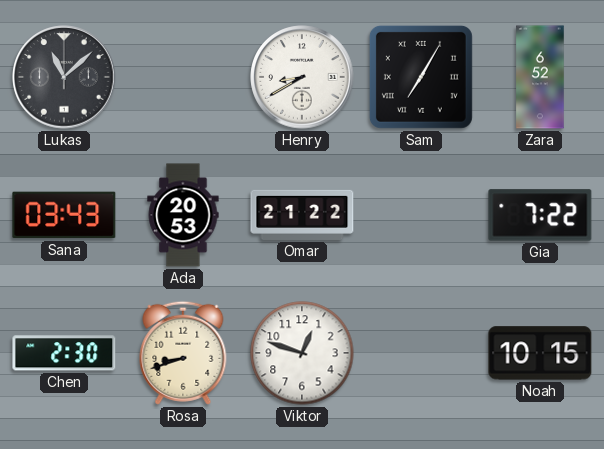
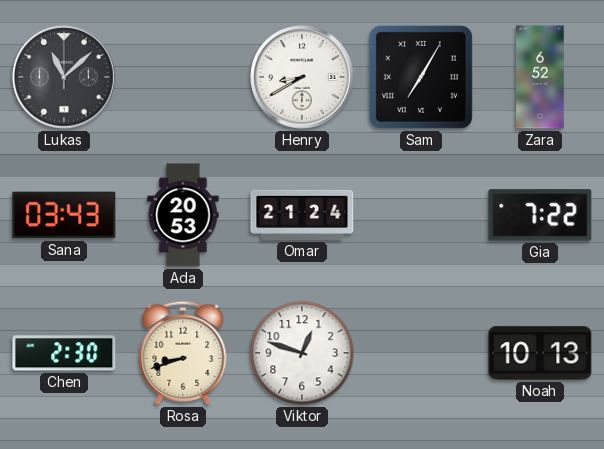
Omar: 21:22 -> 21:24
Noah: 10:15 -> 10:13
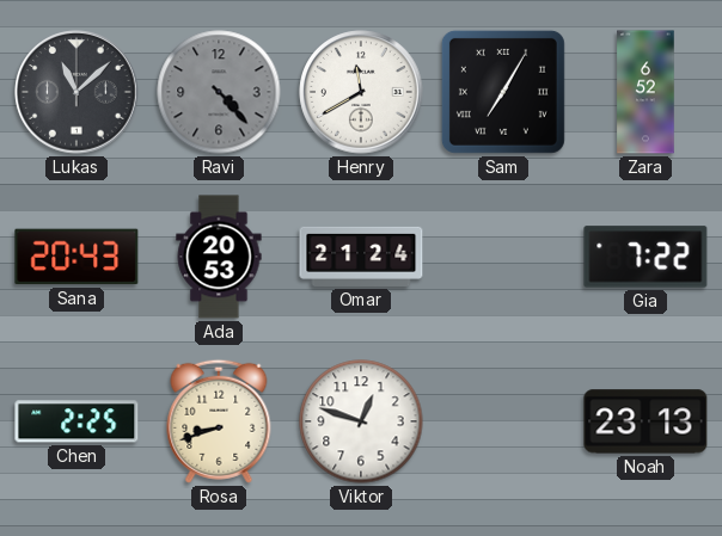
Ravi: none -> 4:23
Henry: 8:40 -> 11:40
Sana: 03:43 -> 20:43
Chen: 2:30 -> 2:25
Noah: 10:13 -> 23:13
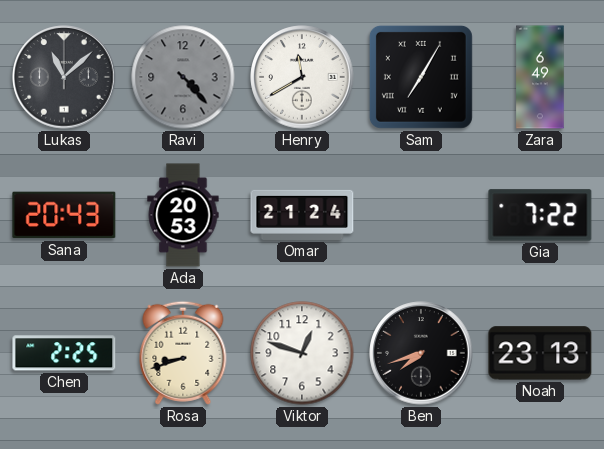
Zara: 6:52 -> 6:49
Ben: none -> 7:42
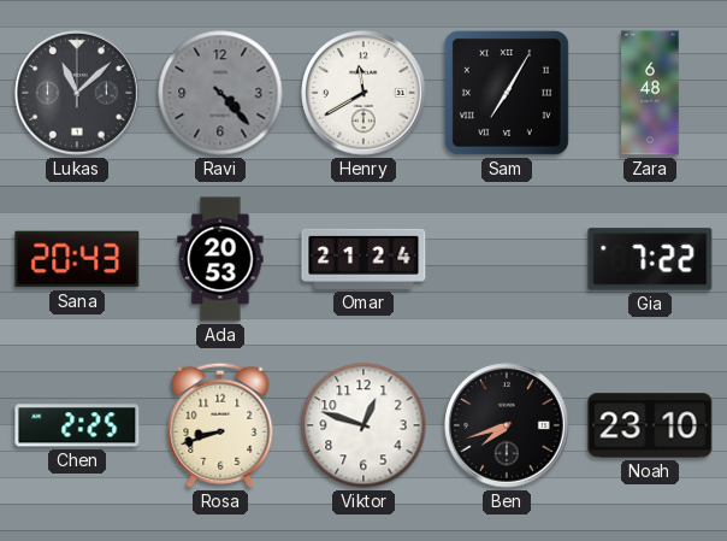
Zara: 6:49 -> 6:48
Noah: 23:13 -> 23:10
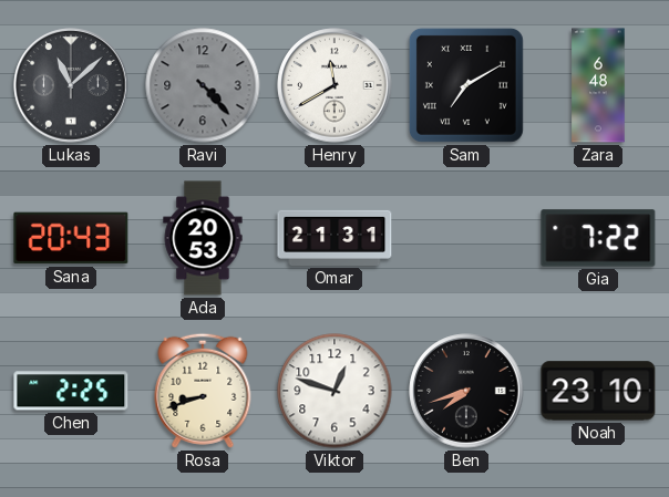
Sam: 7:05 -> 7:10
Omar: 21:24 -> 21:31
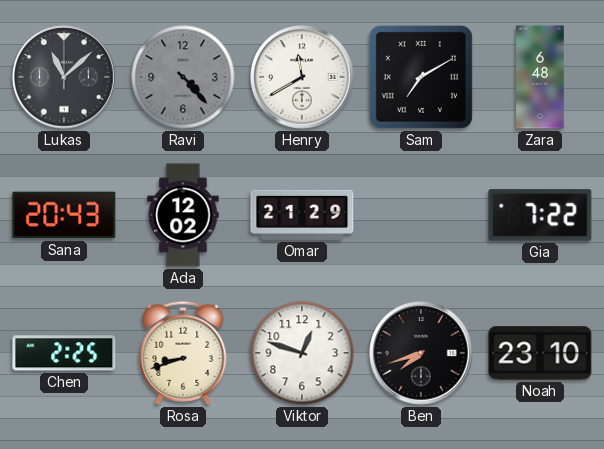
Ada: 20:53 -> 12:02
Omar: 21:31 -> 21:29
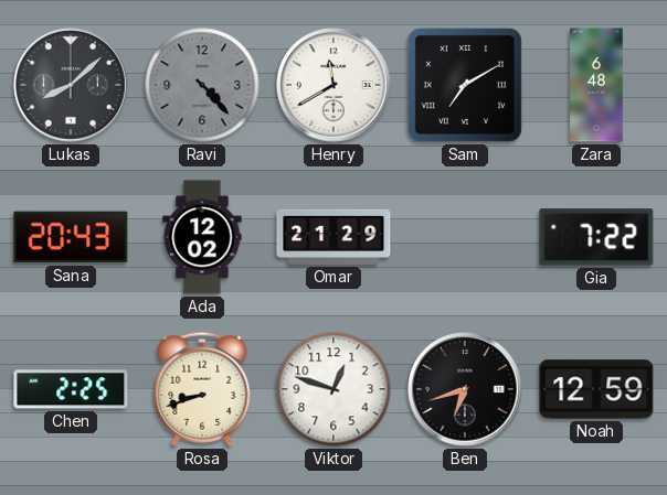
Lukas: 11:08 -> 8:08
Ben: 7:42 -> 6:42
Noah: 23:10 -> 12:59
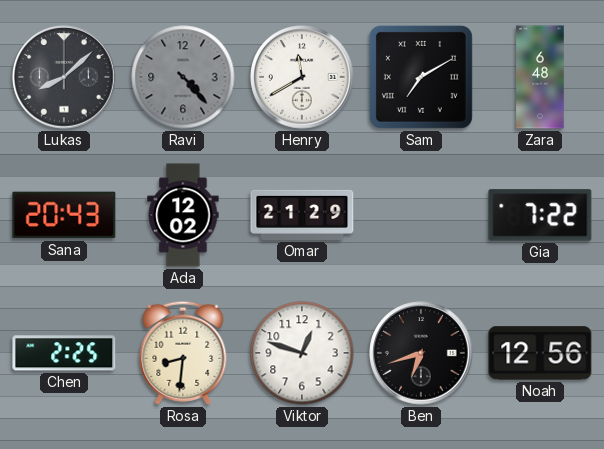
Rosa: 8:42 -> 8:31
Noah: 12:59 -> 12:56
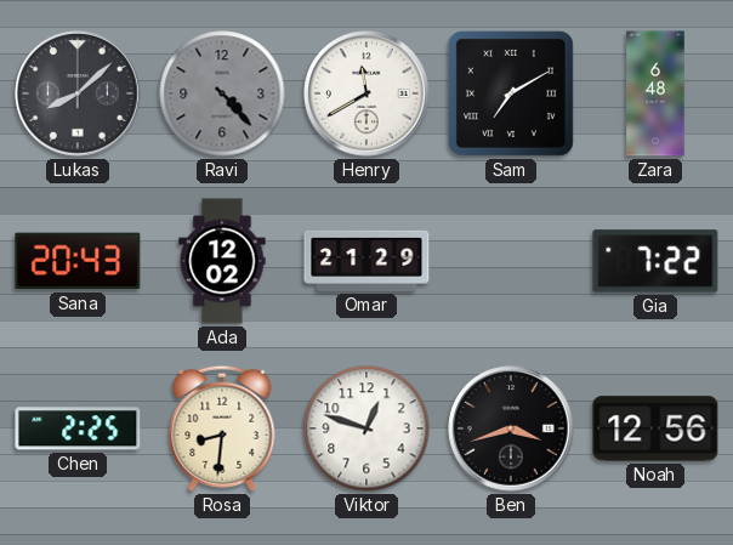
Ben: 6:42 -> 3:42
